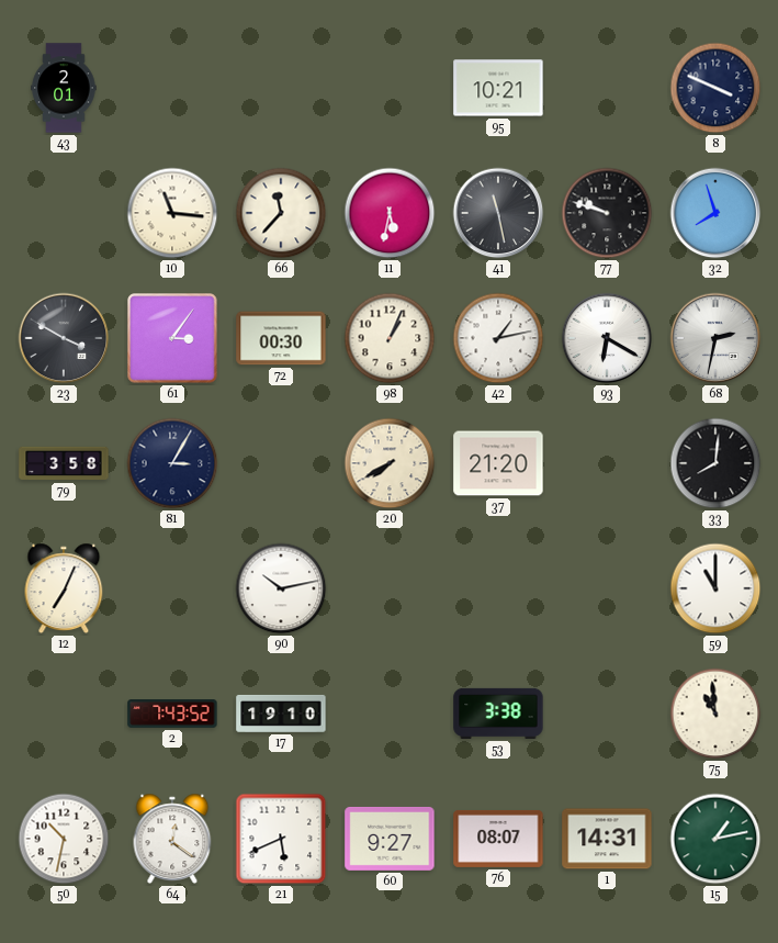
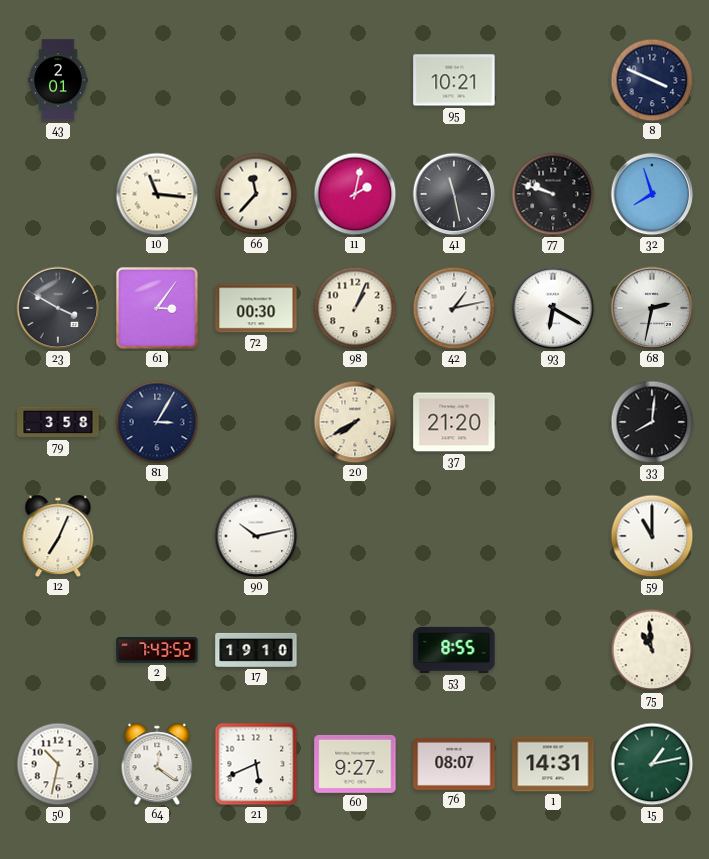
11: 5:32 -> 2:02
53: 3:38 -> 8:55
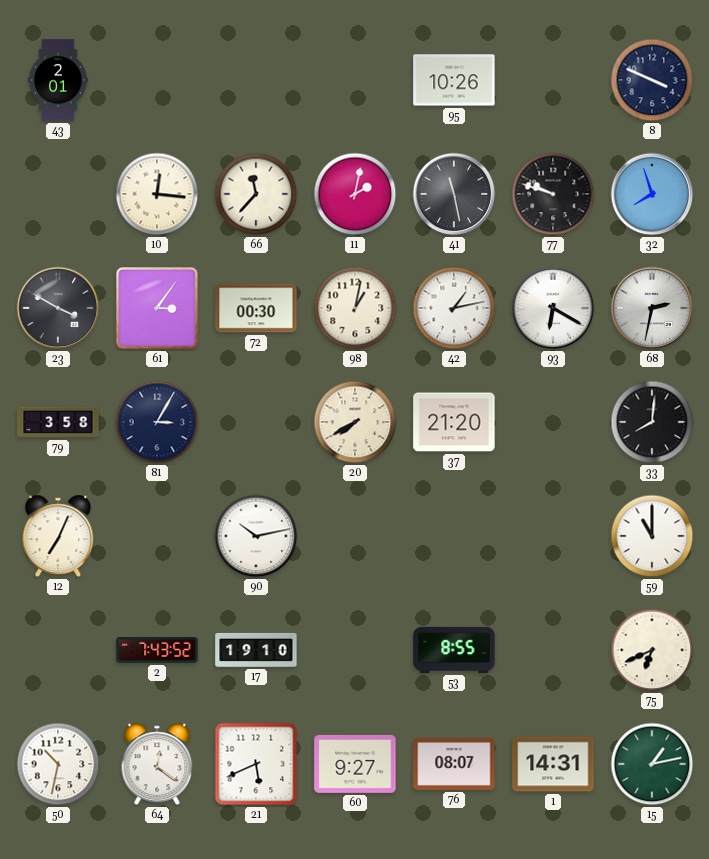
95: 10:21 -> 10:26
10: 11:16 -> 12:16
98: 1:04 -> 1:02
75: 10:59 -> 6:41
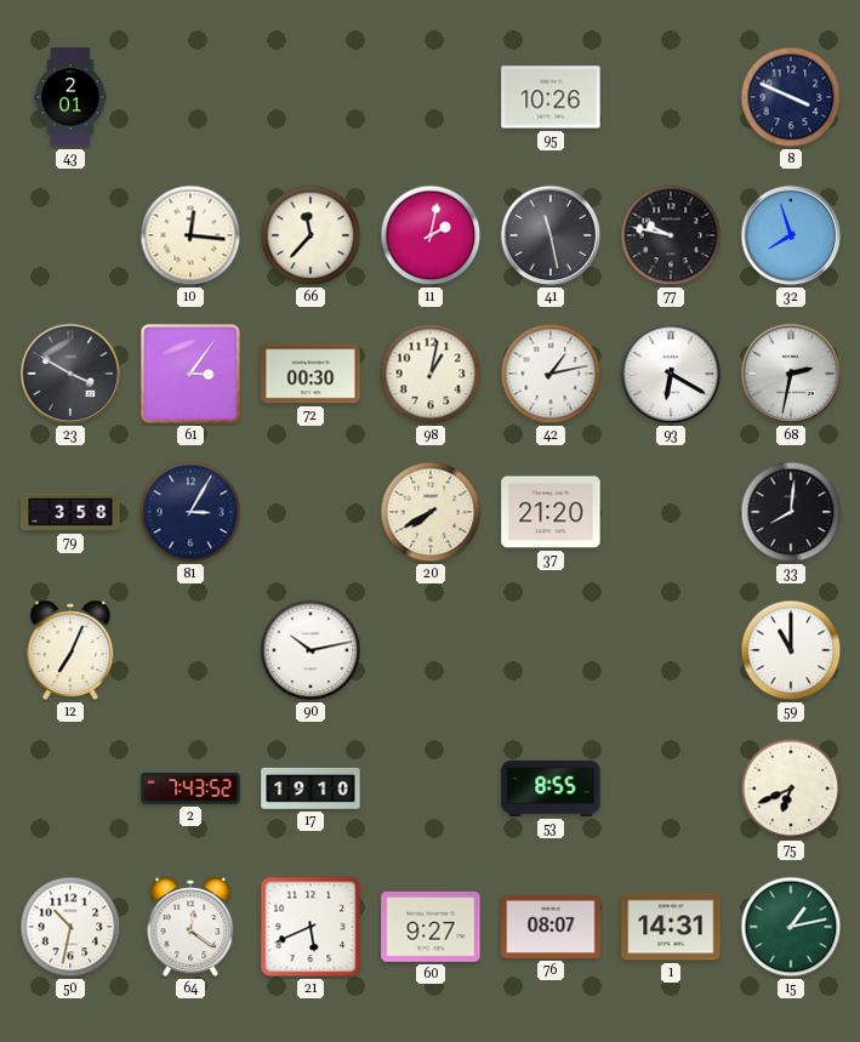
77: 9:48 -> 9:47
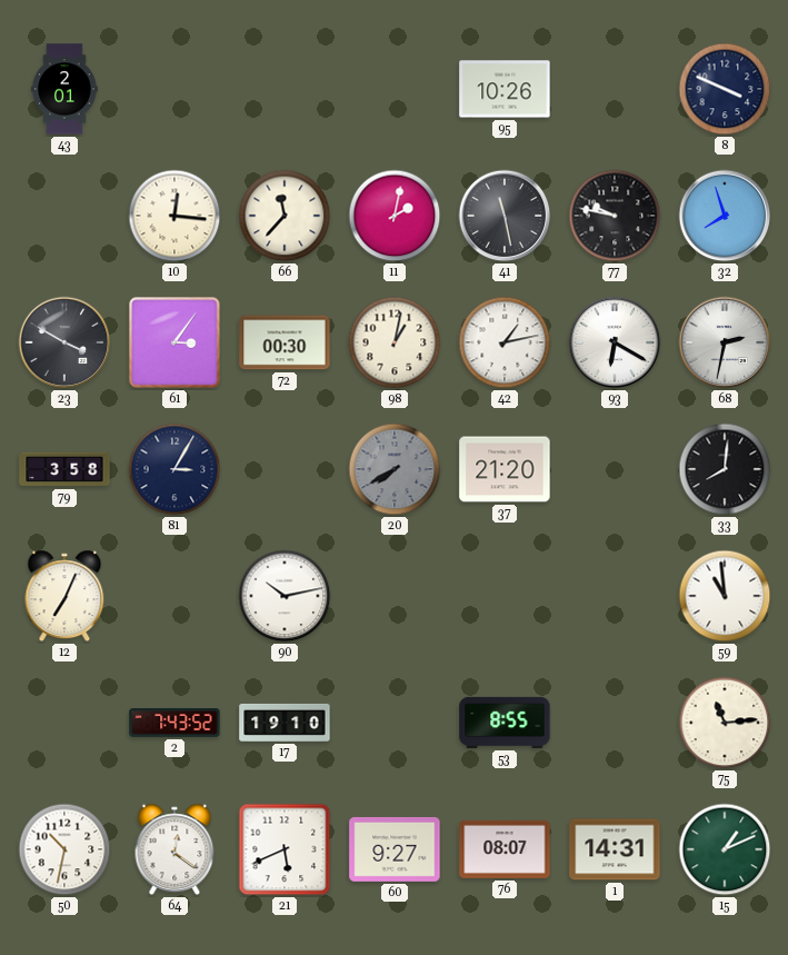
20 dial: cream -> grey
59: 11:00 -> 10:59
75: 6:41 -> 11:14
15: 1:13 -> 1:11
